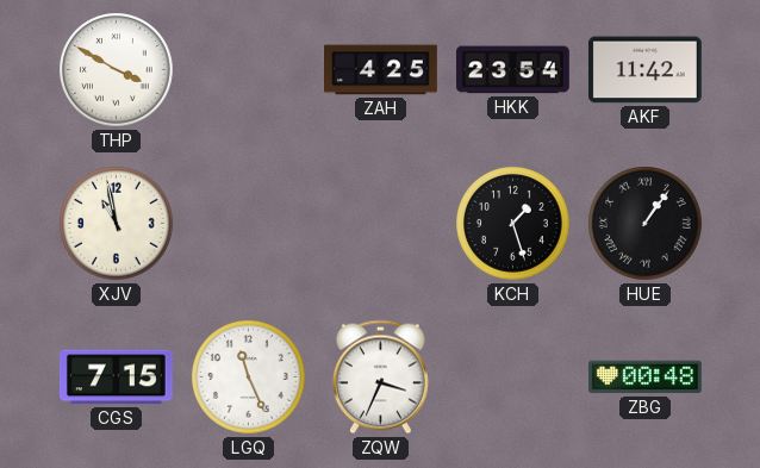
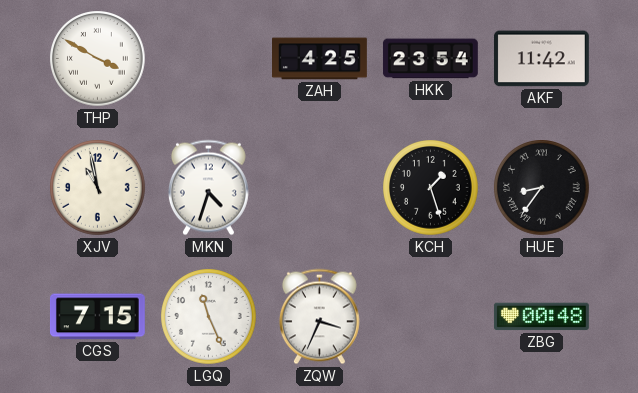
MKN: none -> 4:33
HUE: 1:06 -> 8:36
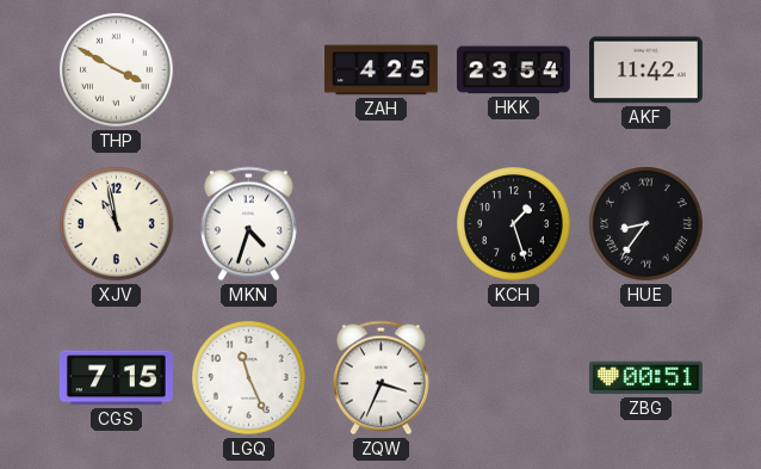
ZBG: 00:48 -> 00:51
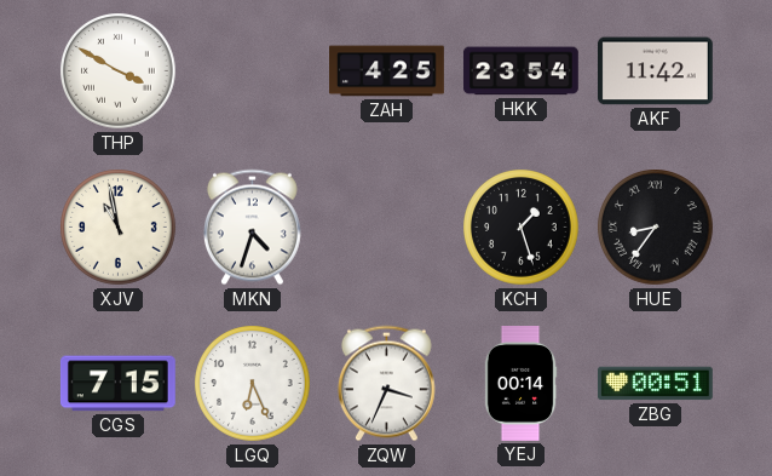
LGQ: 11:26 -> 6:26
YEJ: none -> 00:14
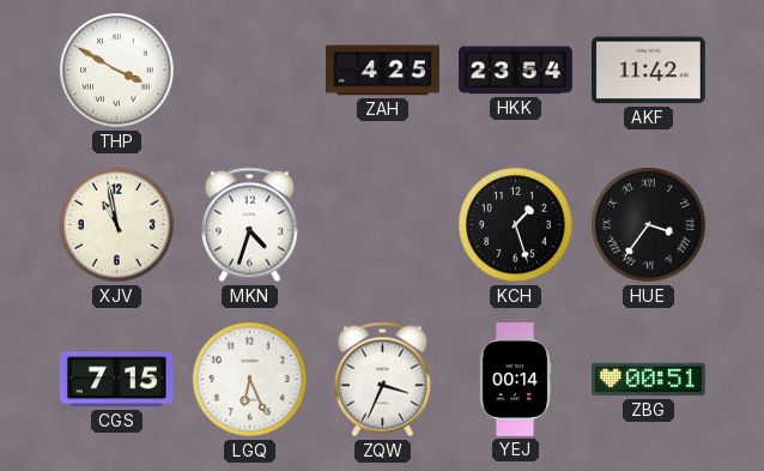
HUE: 8:36 -> 3:36
